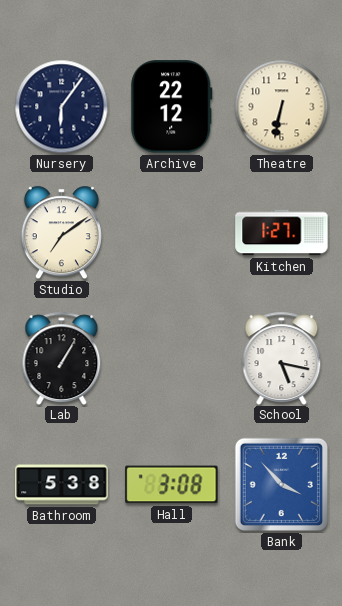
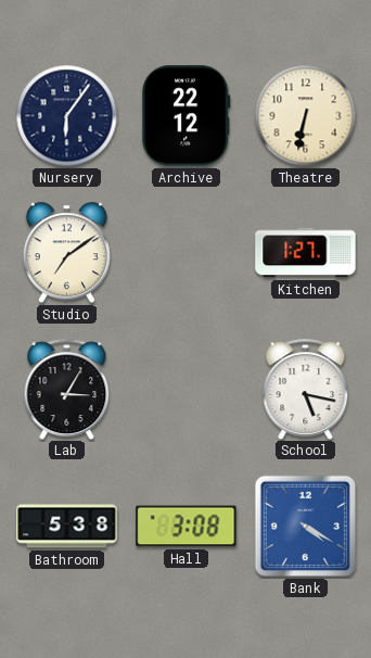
Lab: 1:05 -> 3:05
Bank: 3:53 -> 4:20
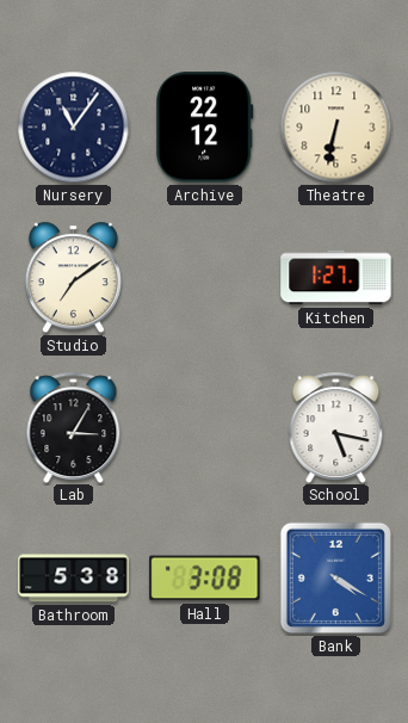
Nursery: 6:06 -> 11:06
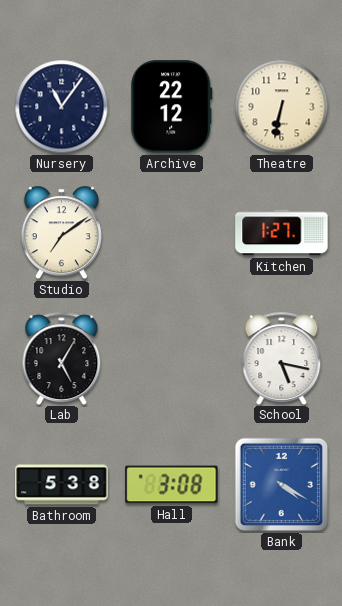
Lab: 3:05 -> 5:05
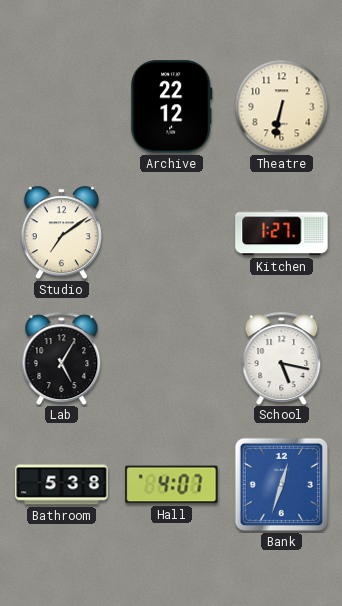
Nursery: 11:06 -> none
Hall: 3:08 -> 4:07
Bank: 4:20 -> 12:33
